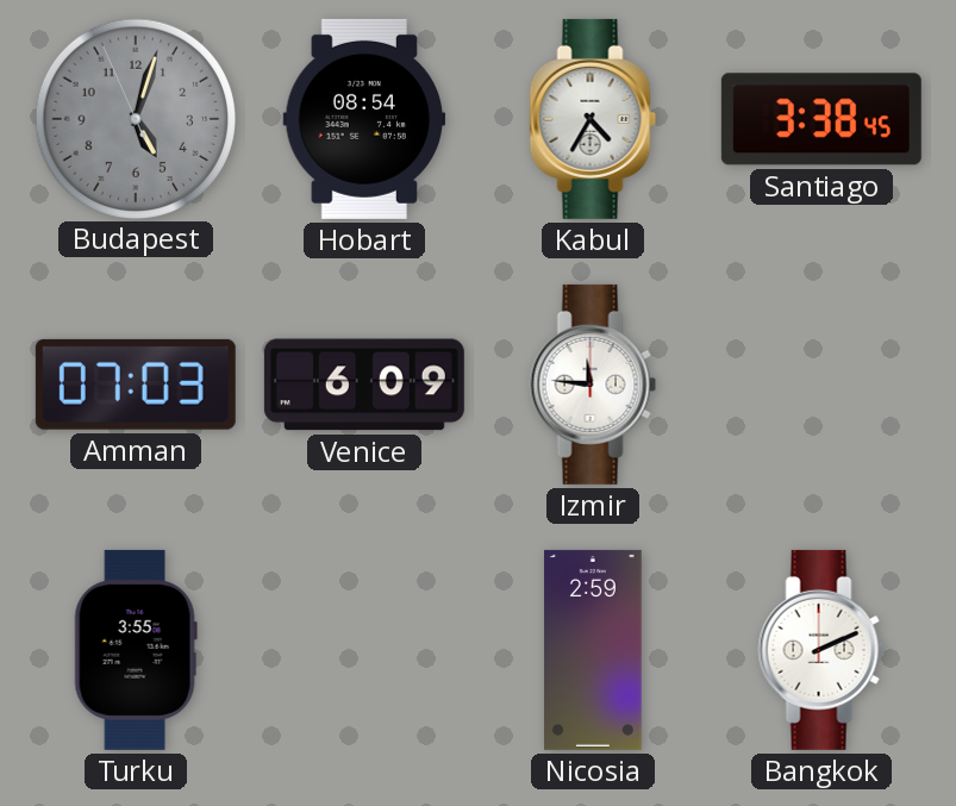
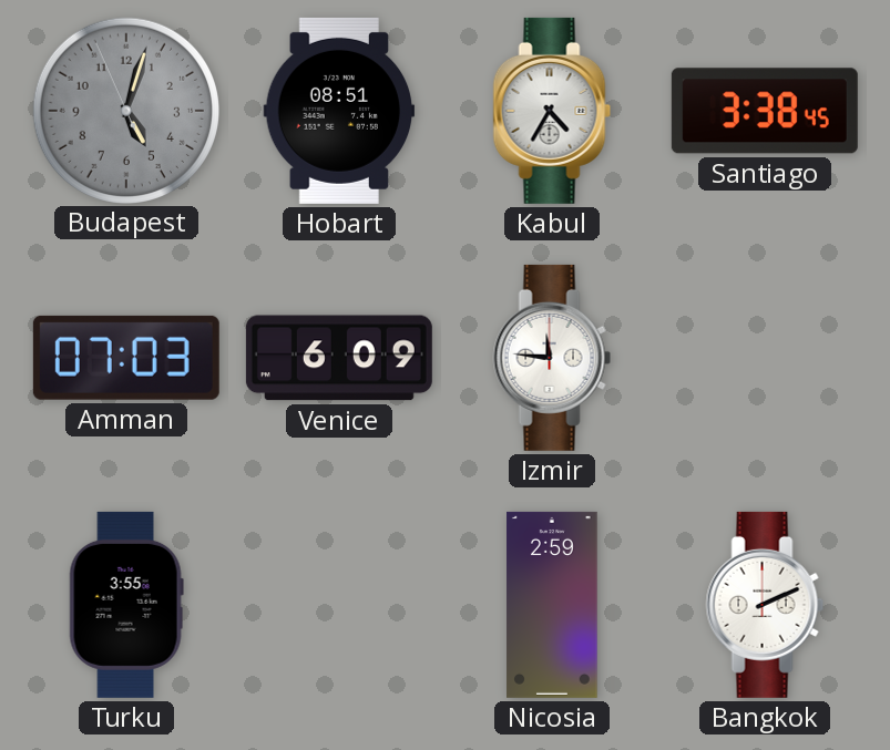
Hobart: 08:54 -> 08:51
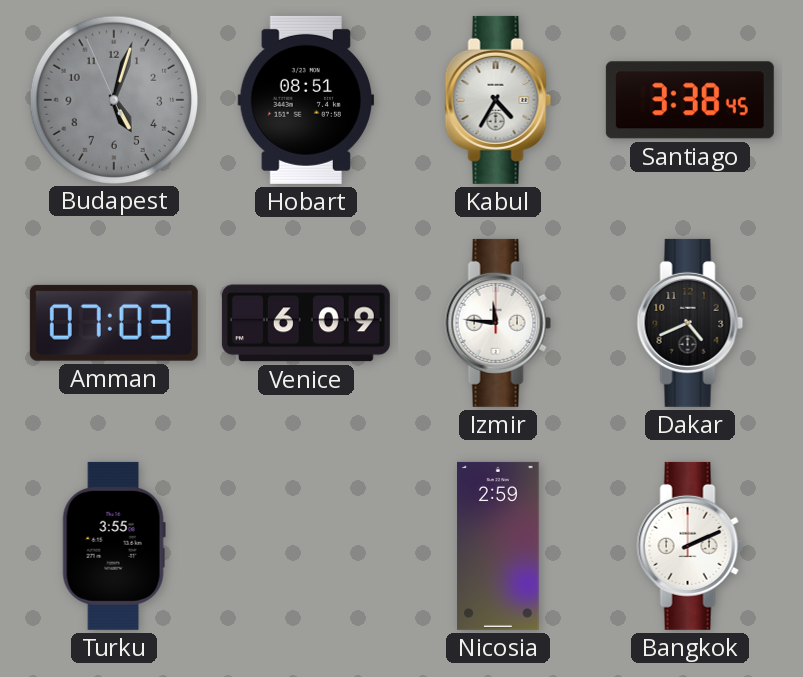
Dakar: none -> 4:41
